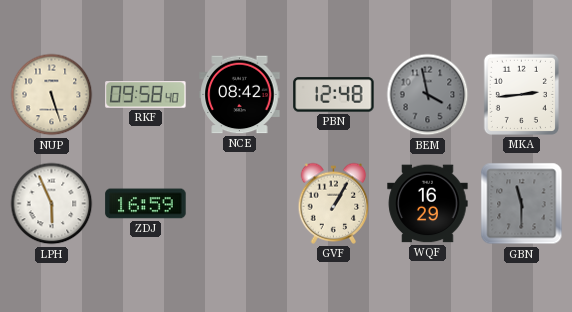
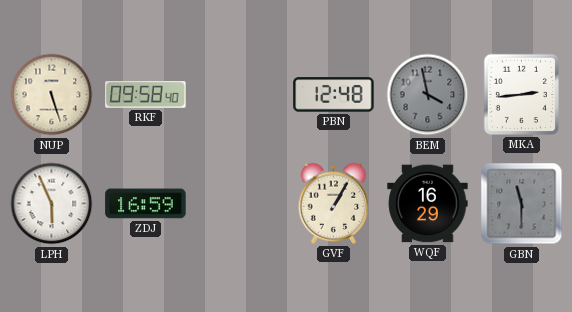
NCE: 08:42 -> none
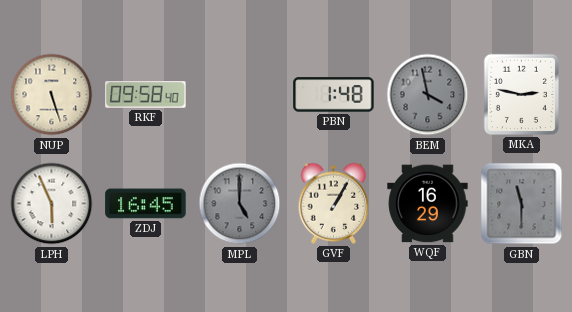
PBN: 12:48 -> 1:48
MKA: 2:44 -> 2:47
ZDJ: 16:59 -> 16:45
MPL: none -> 5:00
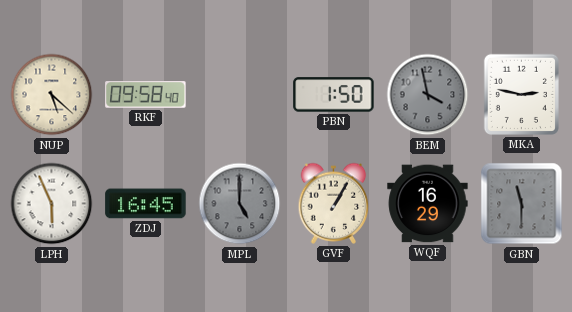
NUP: 5:27 -> 5:22
PBN: 1:48 -> 1:50
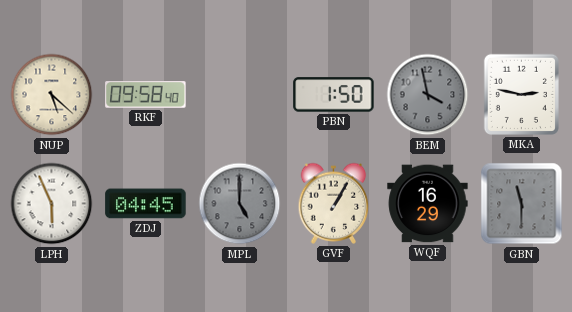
ZDJ: 16:45 -> 04:45
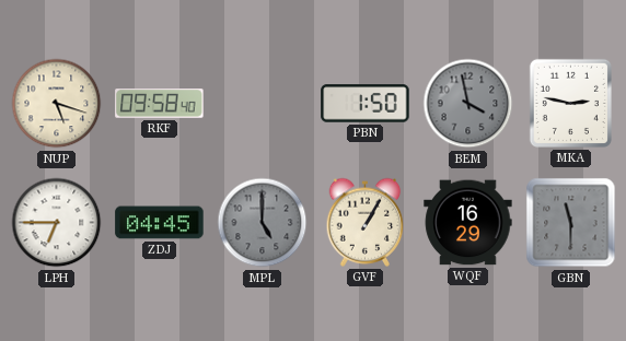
NUP: 5:22 -> 5:18
LPH: 5:56 -> 6:45
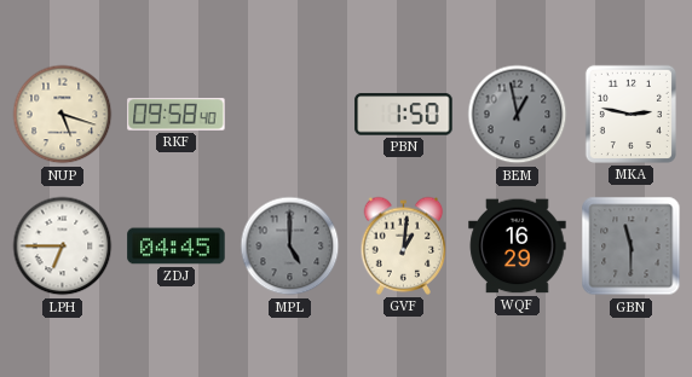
BEM: 3:58 -> 12:58
GVF: 1:05 -> 1:01
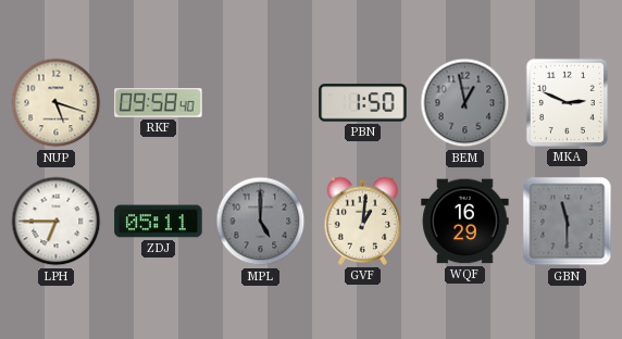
MKA: 2:47 -> 2:49
ZDJ: 04:45 -> 05:11
